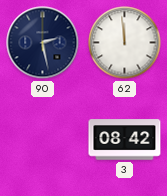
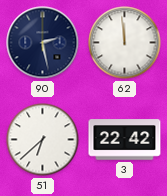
51: none -> 6:38
3: 08:42 -> 22:42
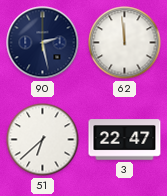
3: 22:42 -> 22:47
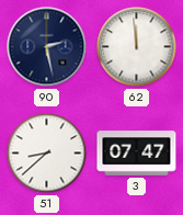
51: 6:38 -> 8:38
3: 22:47 -> 07:47
